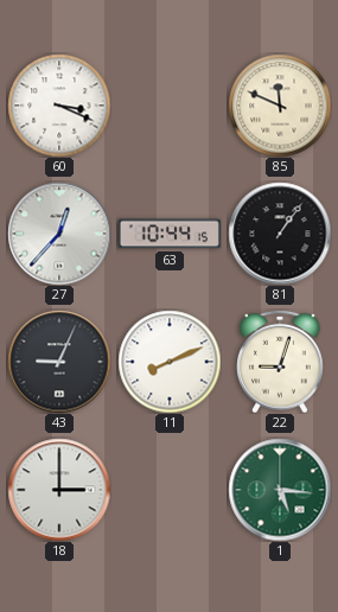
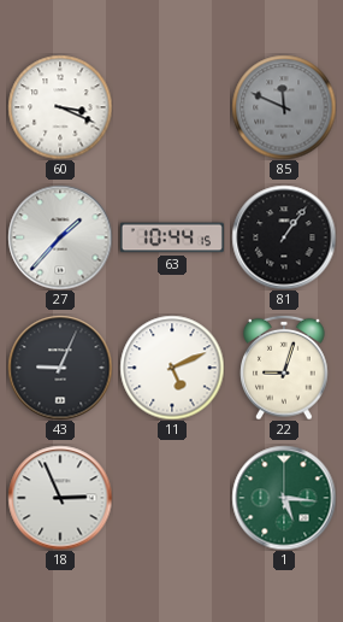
85 dial: cream -> grey
27: 12:37 -> 1:37
11: 8:11 -> 5:11
18: 3:00 -> 2:56
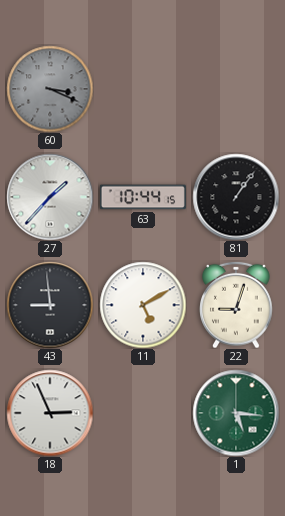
60 dial: white -> grey
85: 11:49 -> none
43: 9:04 -> 8:59
11: 5:11 -> 5:10
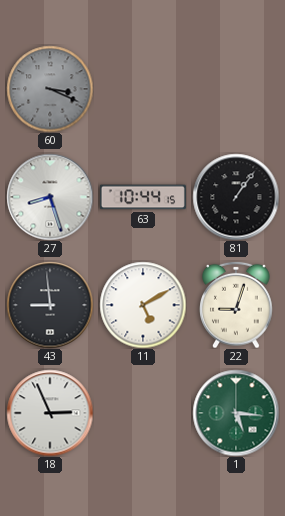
27: 1:37 -> 8:27
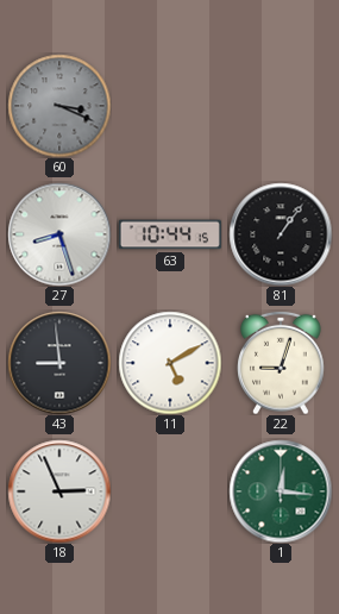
1: 5:16 -> 12:16
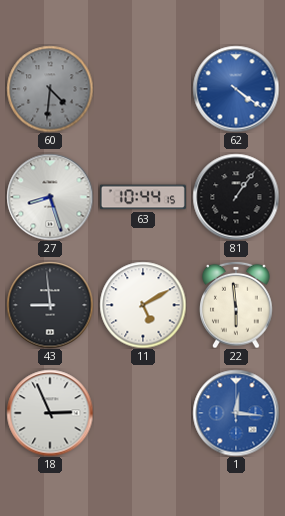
60: 3:19 -> 4:31
62: none -> 4:21
22: 9:03 -> 5:59
1 dial: green -> blue
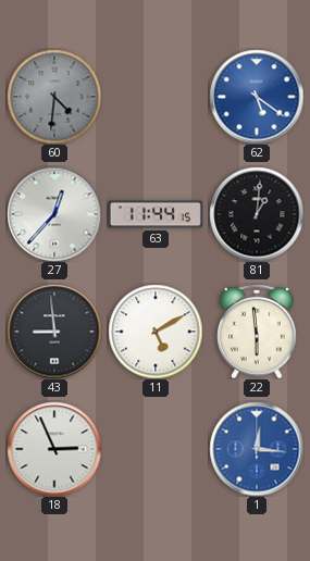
62: 4:21 -> 5:21
27: 8:27 -> 12:37
63: 10:44 -> 11:44
81: 1:06 -> 1:01
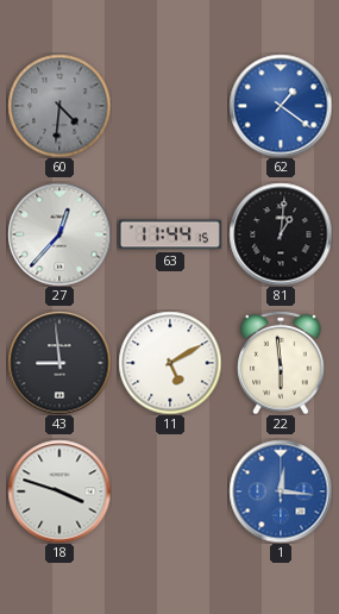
62: 5:21 -> 1:21
18: 2:56 -> 3:48
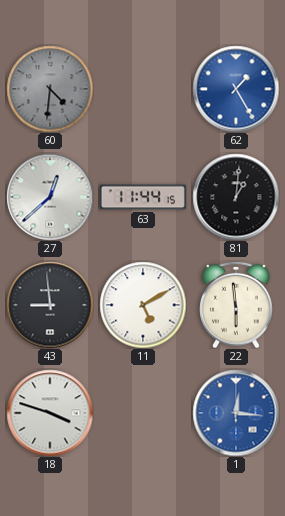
62: 1:21 -> 1:25
27: 12:37 -> 12:38
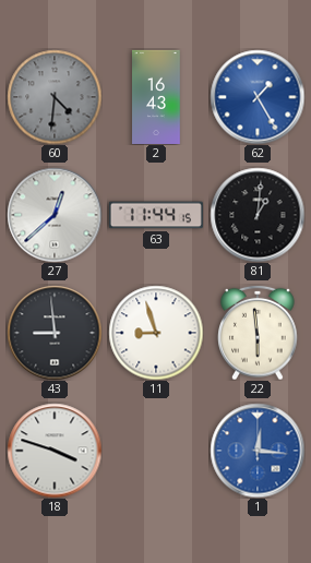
2: none -> 16:43
11: 5:10 -> 8:57
